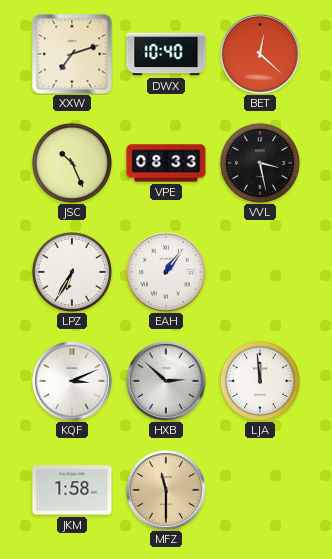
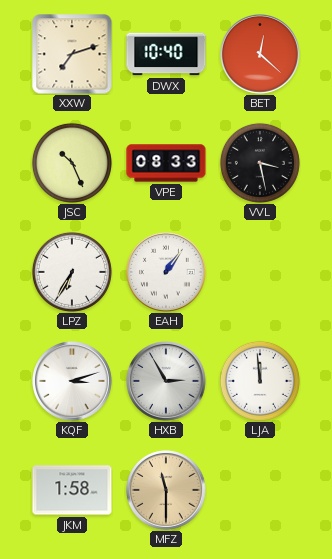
KQF: 3:11 -> 3:12
HXB: 2:52 -> 2:55
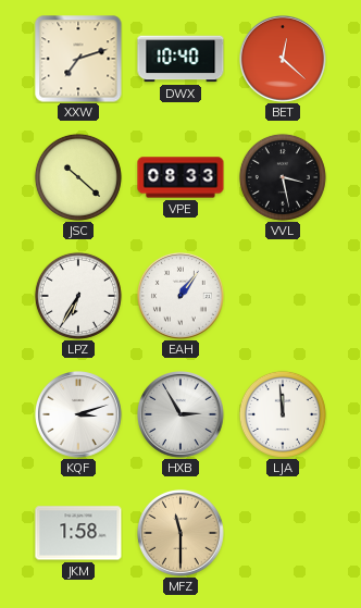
JSC: 10:26 -> 10:22
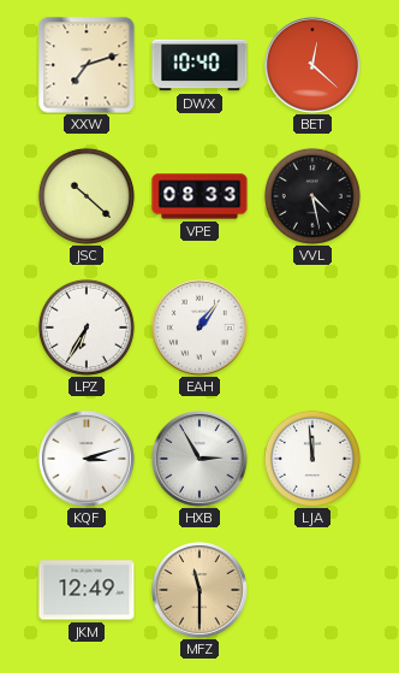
VVL: 3:28 -> 4:28
JKM: 1:58 -> 12:49
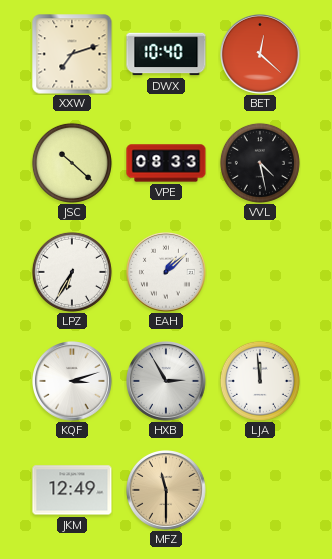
EAH: 1:06 -> 1:08
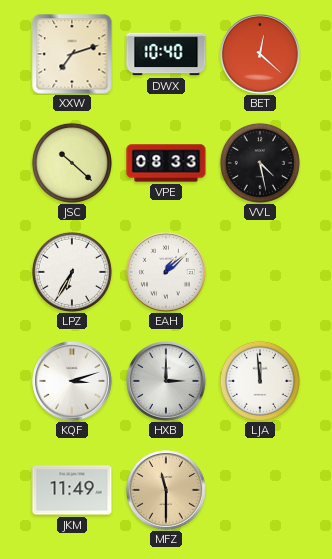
HXB: 2:55 -> 3:00
JKM: 12:49 -> 11:49
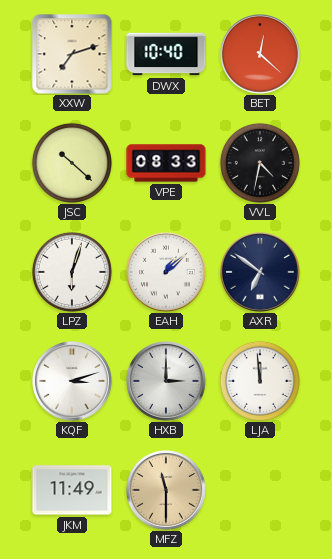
VVL: 4:28 -> 4:32
LPZ: 6:35 -> 6:03
AXR: none -> 6:51
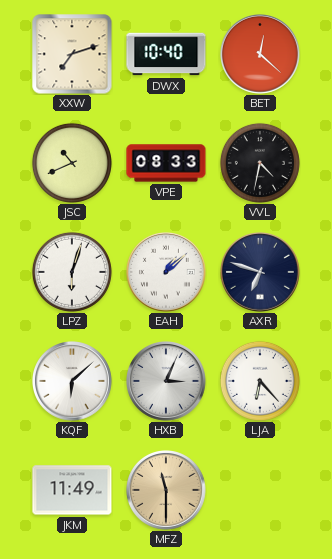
JSC: 10:22 -> 10:41
AXR: 6:51 -> 6:48
KQF: 3:12 -> 6:08
HXB: 3:00 -> 3:04
LJA: 11:59 -> 6:23
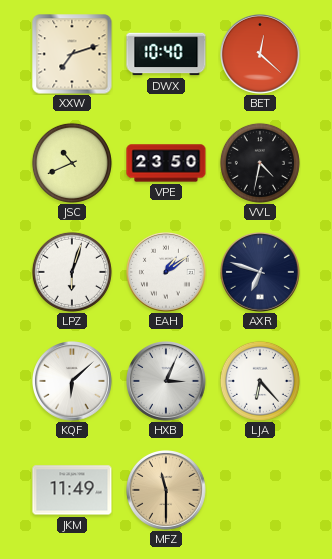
VPE: 08:33 -> 23:50
EAH: 1:08 -> 1:09
